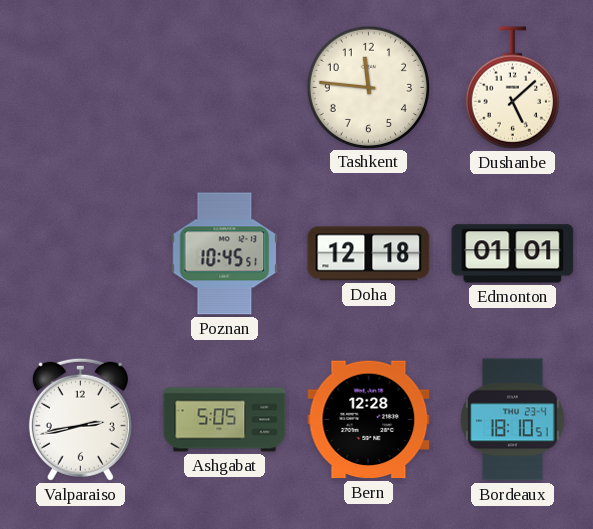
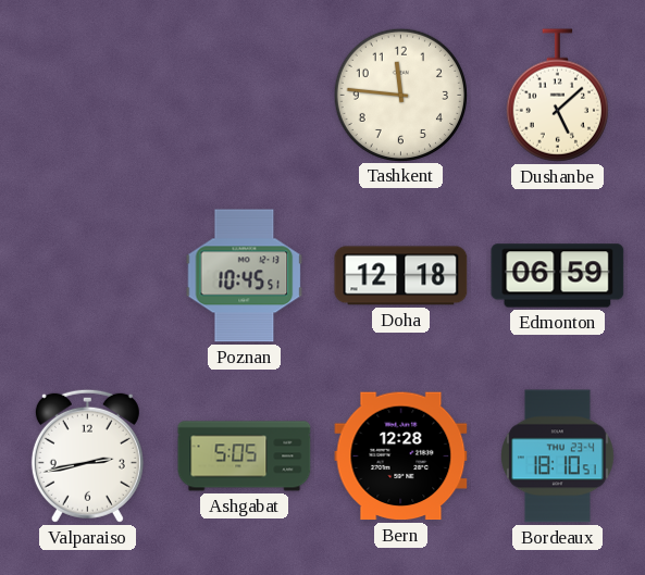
Edmonton: 01:01 -> 06:59
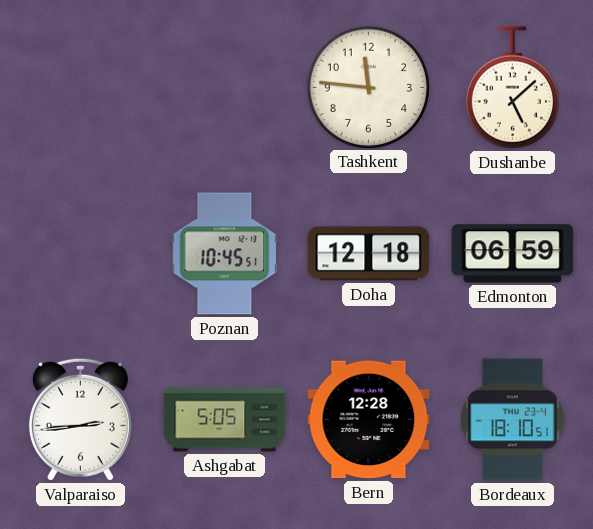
Valparaiso: 2:43 -> 2:44
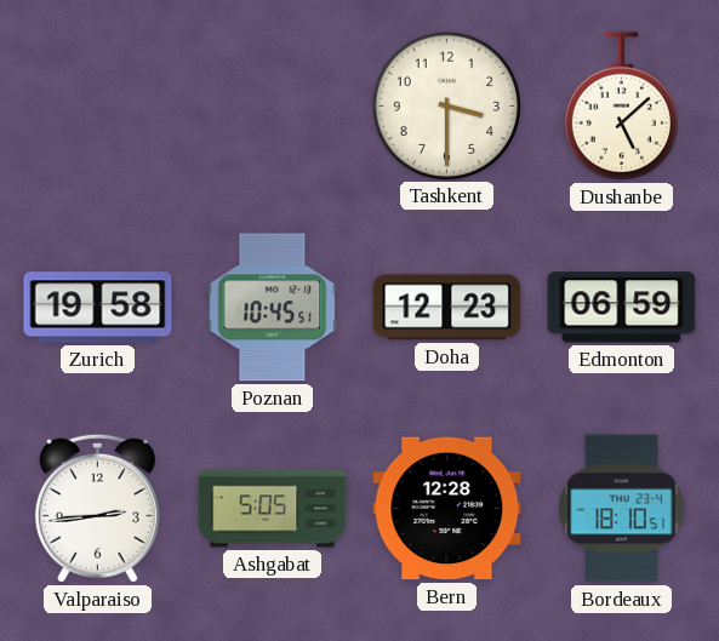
Tashkent: 11:46 -> 3:30
Zurich: none -> 19:58
Doha: 12:18 -> 12:23
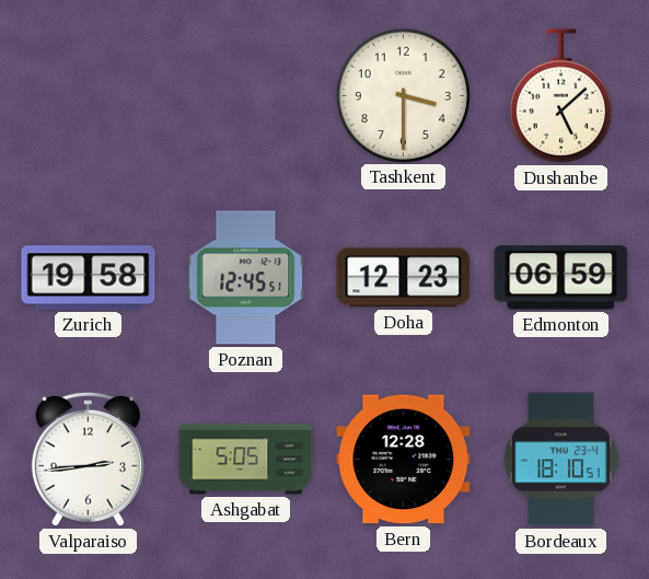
Poznan: 10:45 -> 12:45
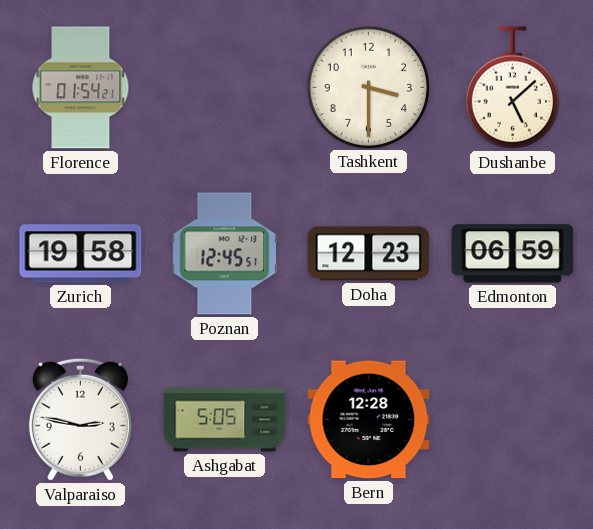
Florence: none -> 01:54
Valparaiso: 2:44 -> 2:47
Bordeaux: 18:10 -> none
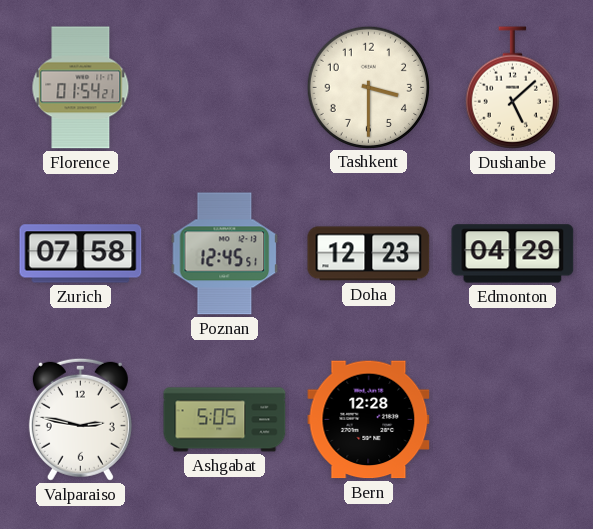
Zurich: 19:58 -> 07:58
Edmonton: 06:59 -> 04:29
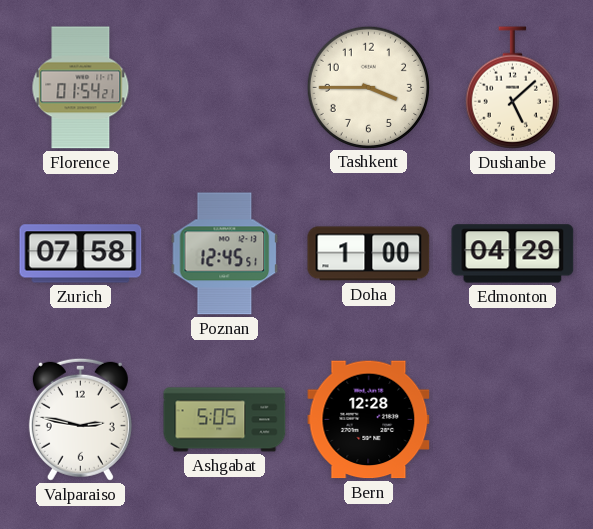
Tashkent: 3:30 -> 3:45
Doha: 12:23 -> 1:00
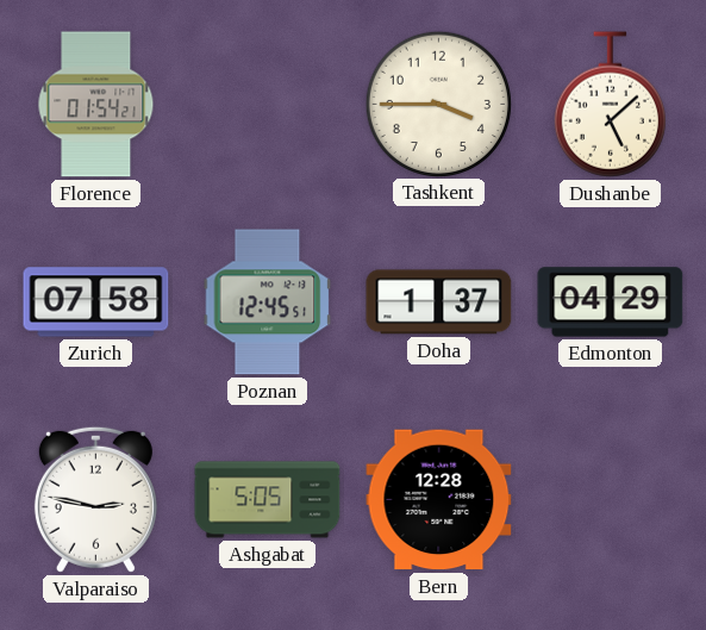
Doha: 1:00 -> 1:37
